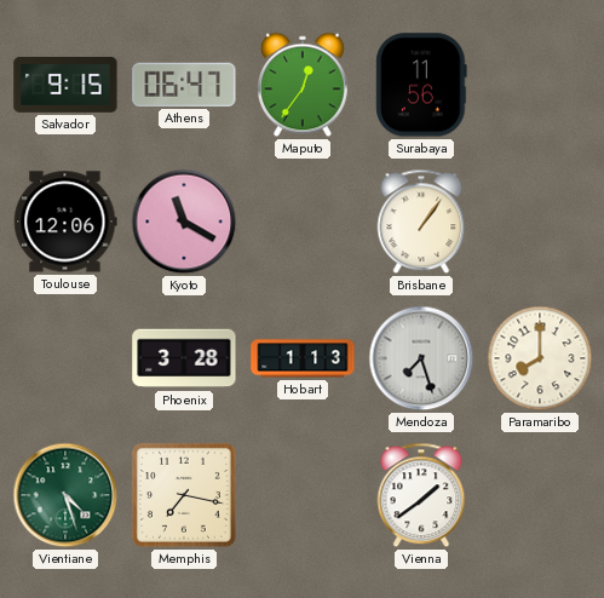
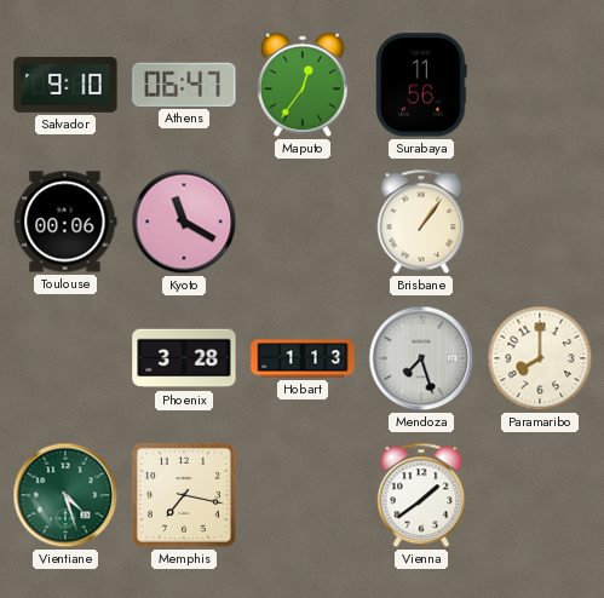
Salvador: 9:15 -> 9:10
Toulouse: 12:06 -> 00:06
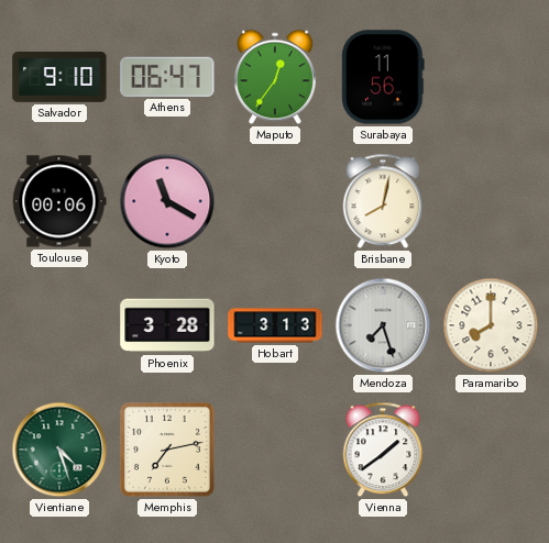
Brisbane: 1:06 -> 8:02
Hobart: 1:13 -> 3:13
Memphis: 7:17 -> 7:13
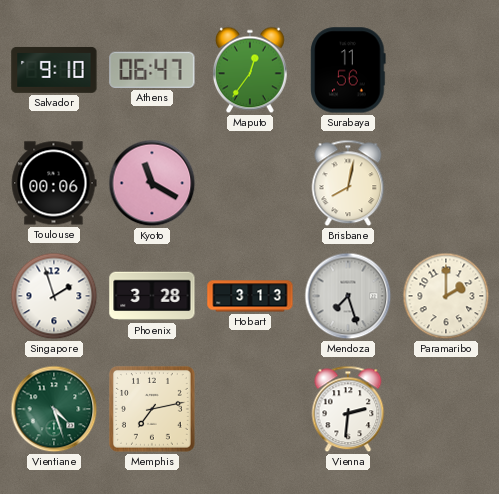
Singapore: none -> 1:57
Paramaribo: 8:00 -> 2:00
Vienna: 1:39 -> 2:31
